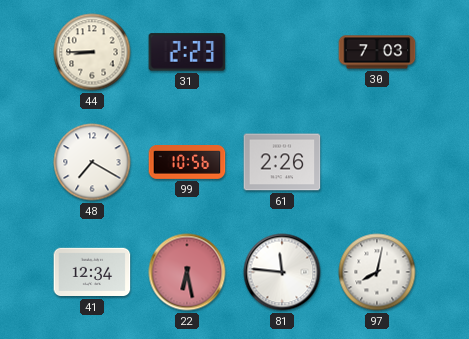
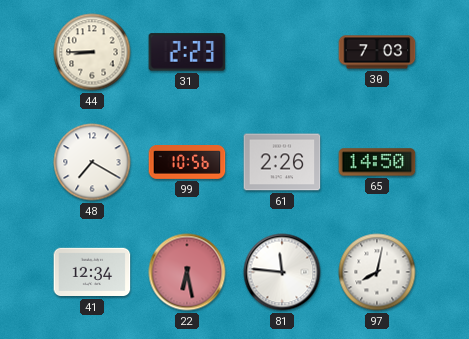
65: none -> 14:50
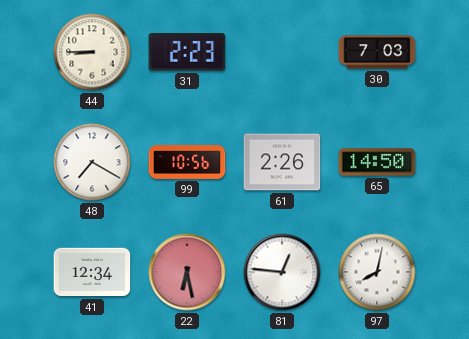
81: 11:46 -> 12:46
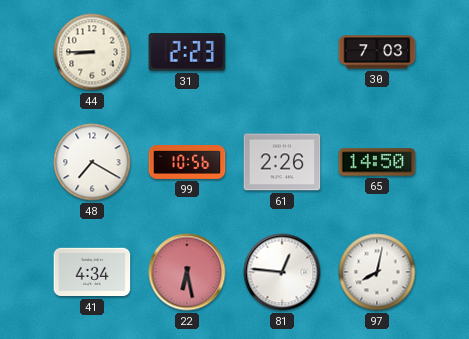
41: 12:34 -> 4:34
